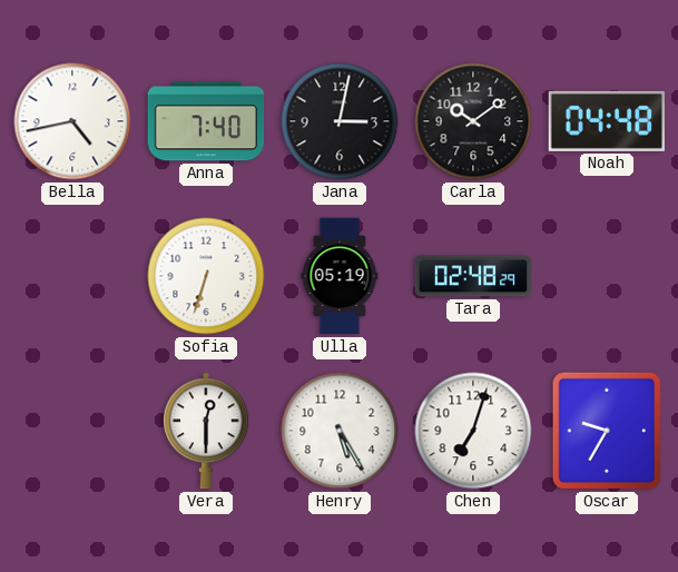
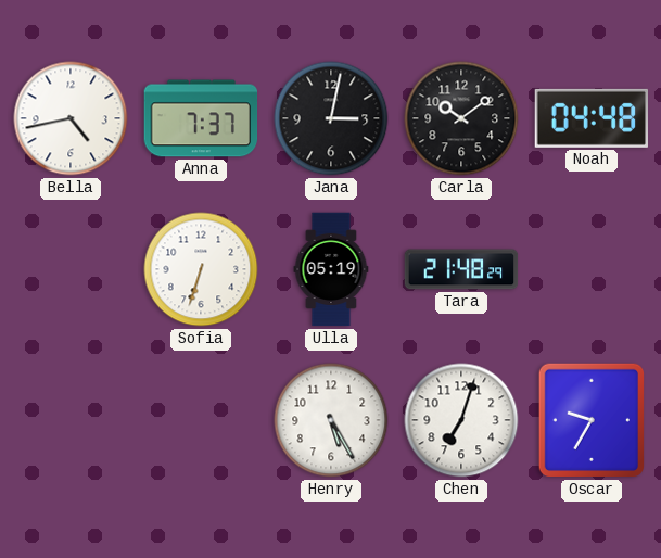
Anna: 7:40 -> 7:37
Tara: 02:48 -> 21:48
Vera: 12:30 -> none
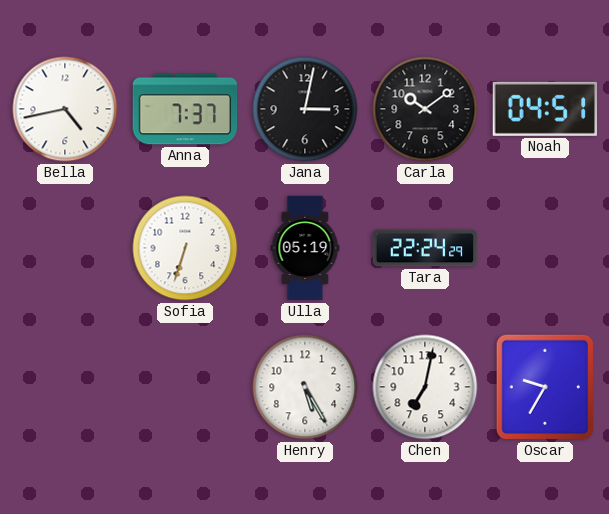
Noah: 04:48 -> 04:51
Tara: 21:48 -> 22:24
Chen: 7:03 -> 7:02
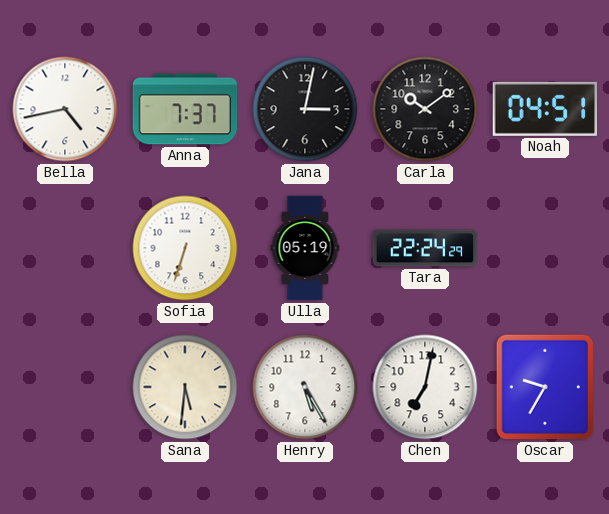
Sana: none -> 5:31
